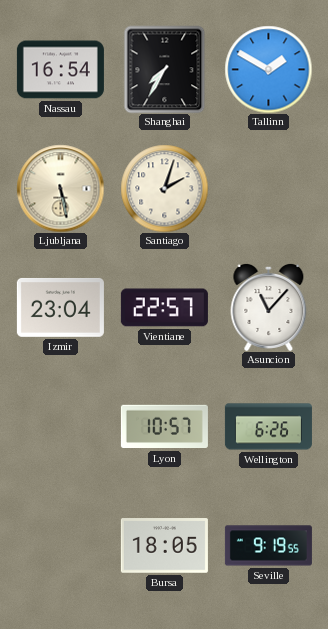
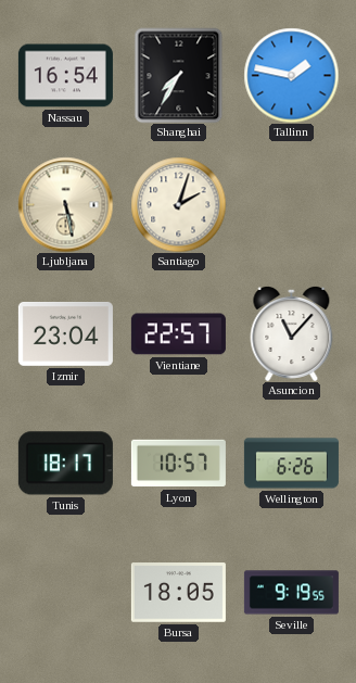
Tallinn: 1:50 -> 1:47
Tunis: none -> 18:17
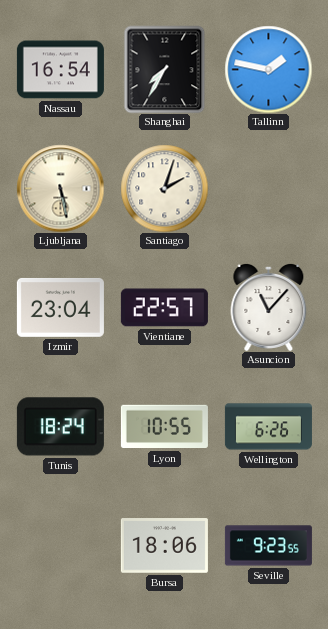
Tunis: 18:17 -> 18:24
Lyon: 10:57 -> 10:55
Bursa: 18:05 -> 18:06
Seville: 9:19 -> 9:23
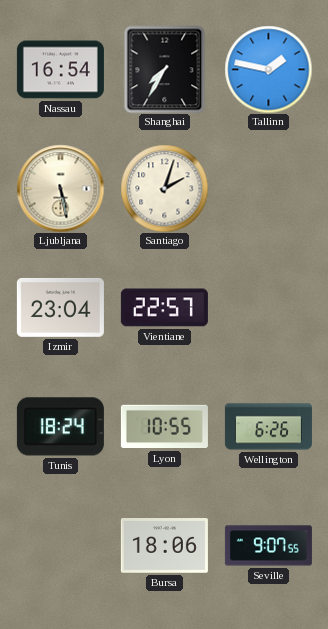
Asuncion: 11:07 -> none
Seville: 9:23 -> 9:07
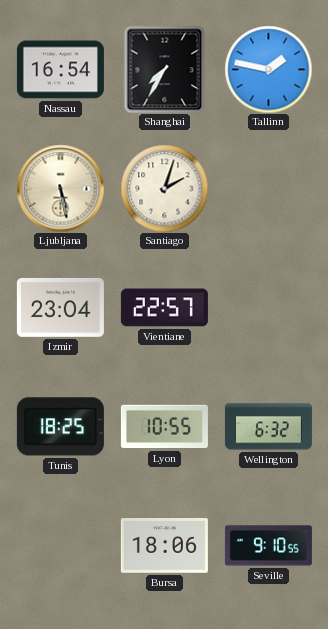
Tunis: 18:24 -> 18:25
Wellington: 6:26 -> 6:32
Seville: 9:07 -> 9:10
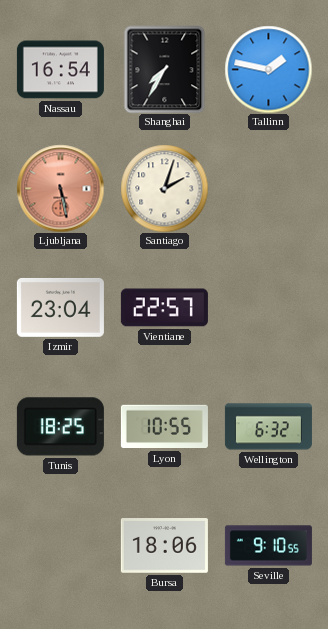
Ljubljana dial: cream -> salmon
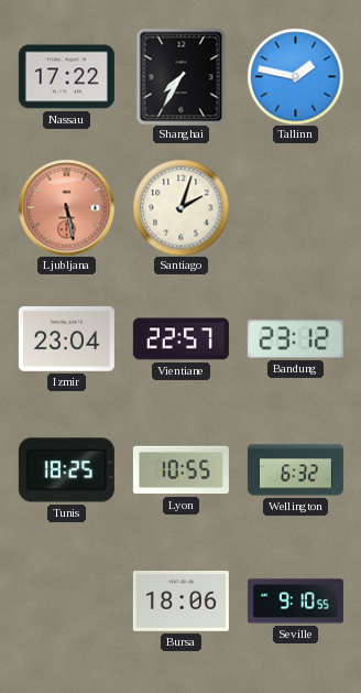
Nassau: 16:54 -> 17:22
Bandung: none -> 23:12
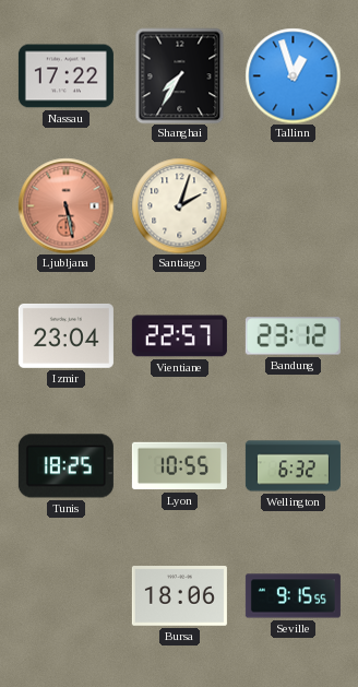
Tallinn: 1:47 -> 12:57
Seville: 9:10 -> 9:15
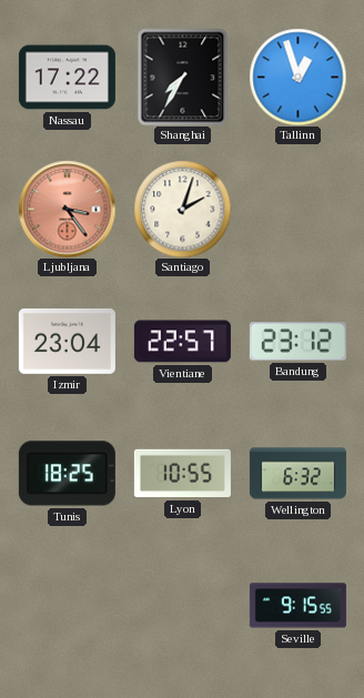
Ljubljana: 5:28 -> 3:24
Bursa: 18:06 -> none
